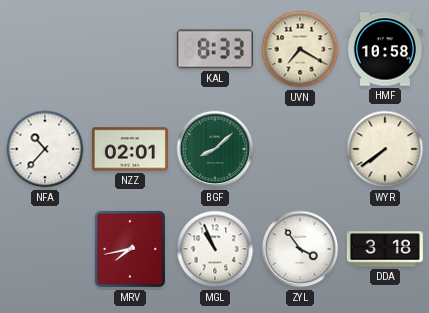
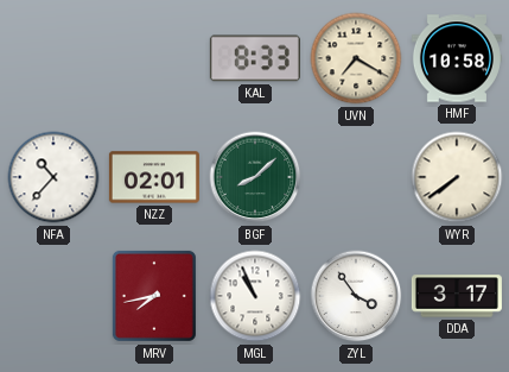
DDA: 3:18 -> 3:17
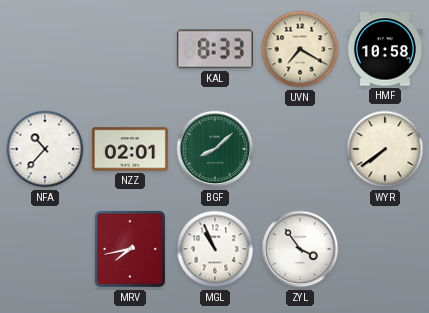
DDA: 3:17 -> none
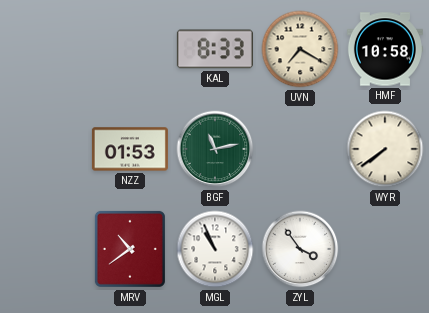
NFA: 10:37 -> none
NZZ: 02:01 -> 01:53
BGF: 8:08 -> 11:13
MRV: 7:43 -> 10:39
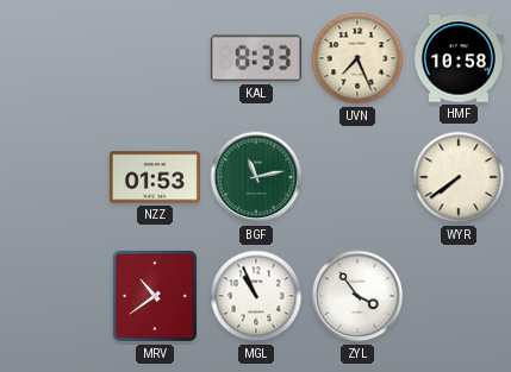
UVN: 7:20 -> 7:26
